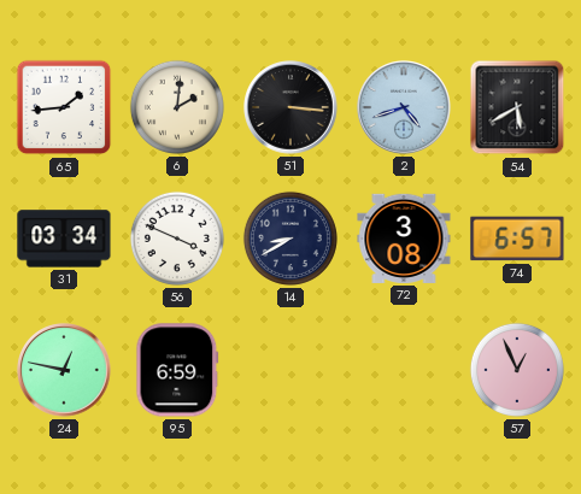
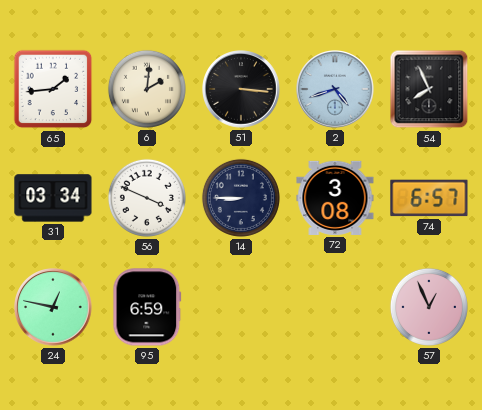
54: 5:40 -> 7:56
14: 8:40 -> 8:45
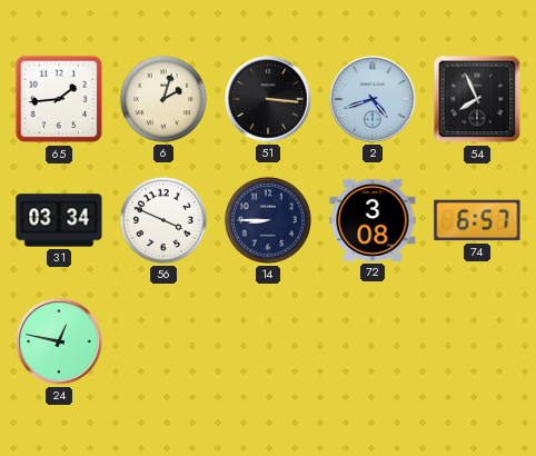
6: 2:01 -> 2:03
95: 6:59 -> none
57: 12:56 -> none
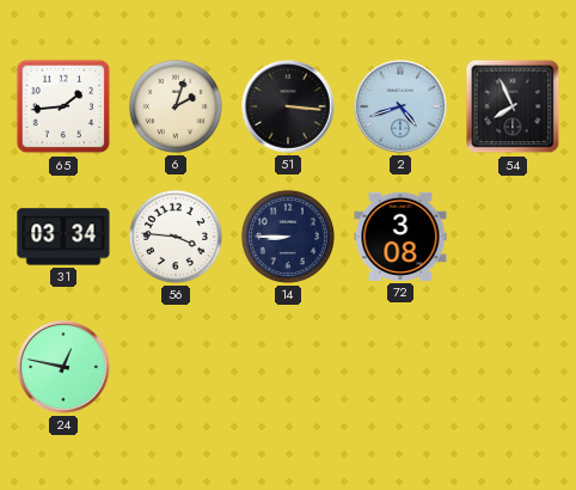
56: 3:49 -> 3:46
74: 6:57 -> none
